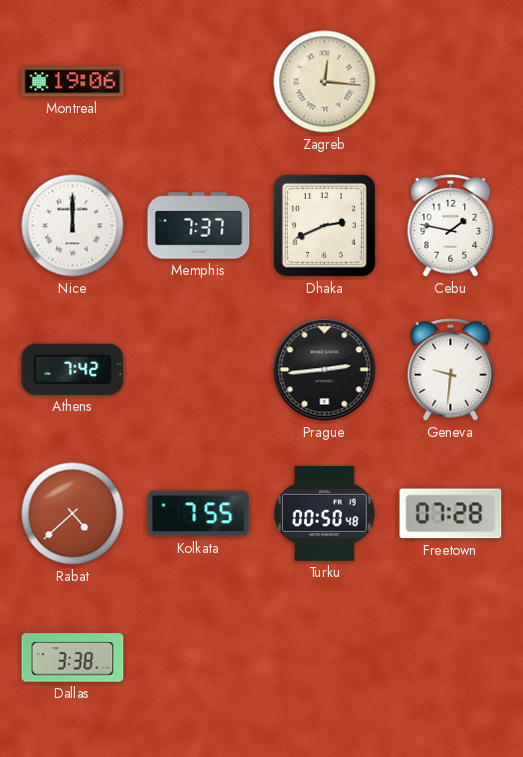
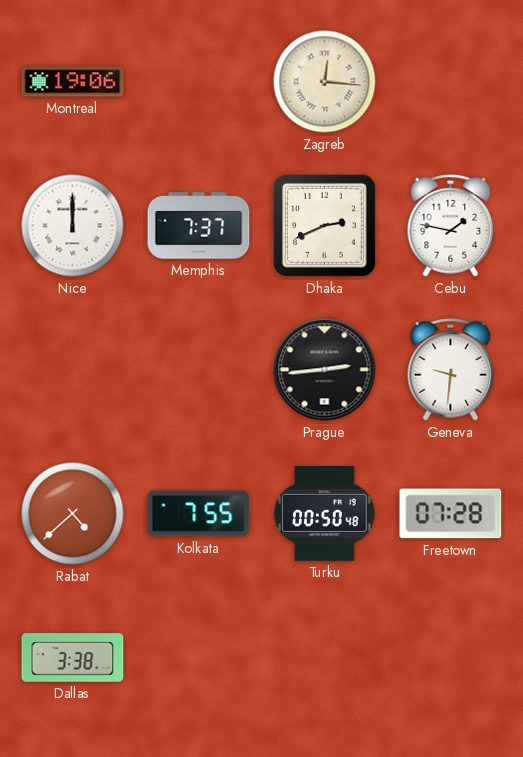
Athens: 7:42 -> none
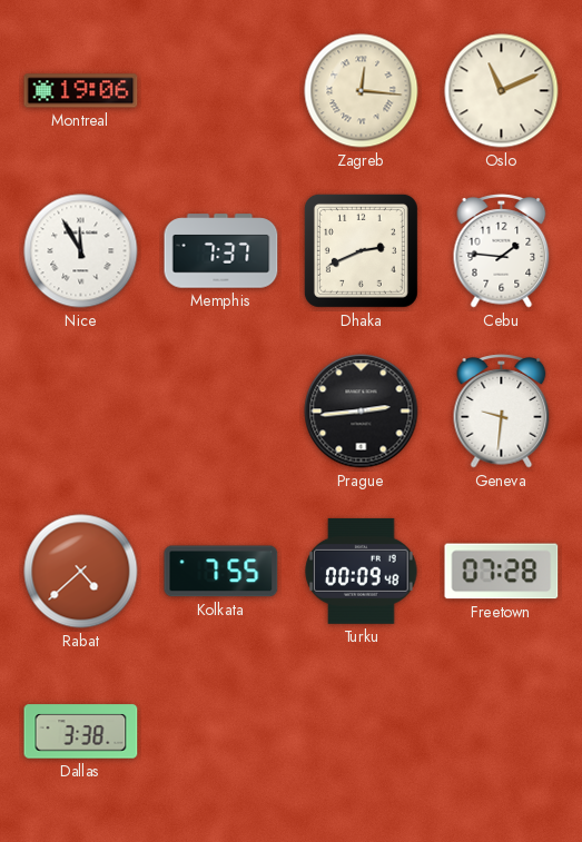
Oslo: none -> 11:11
Nice: 12:00 -> 11:55
Cebu: 1:47 -> 1:46
Turku: 00:50 -> 00:09
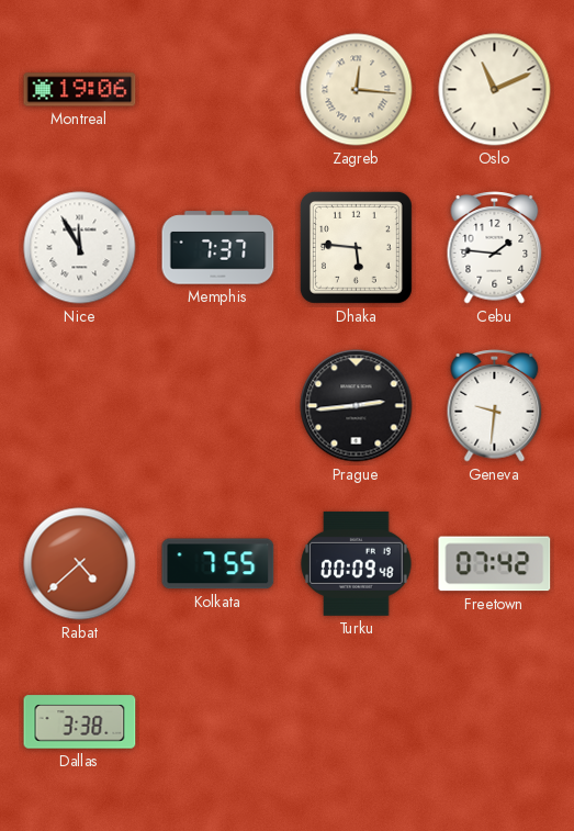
Dhaka: 2:41 -> 5:46
Freetown: 07:28 -> 07:42
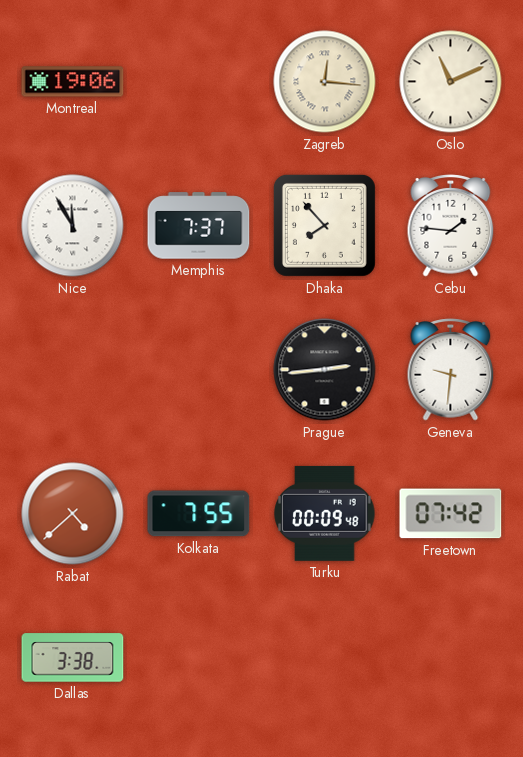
Dhaka: 5:46 -> 7:53
